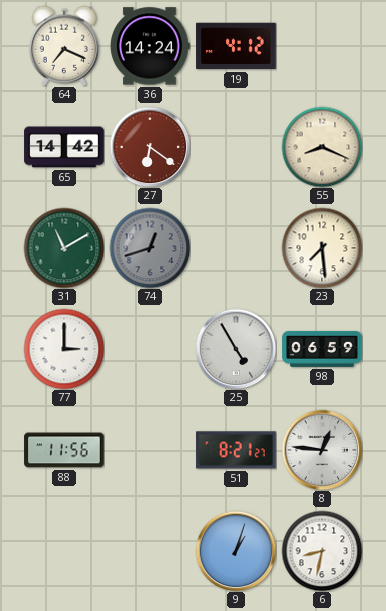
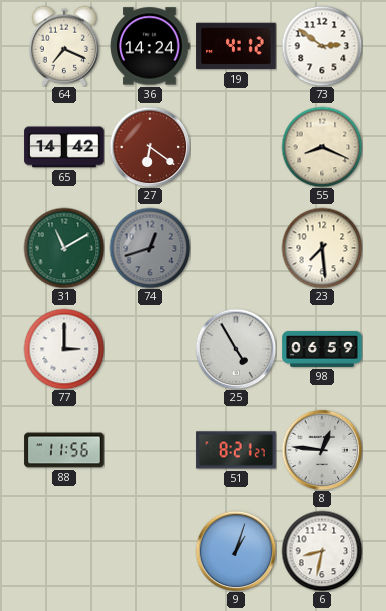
73: none -> 2:51
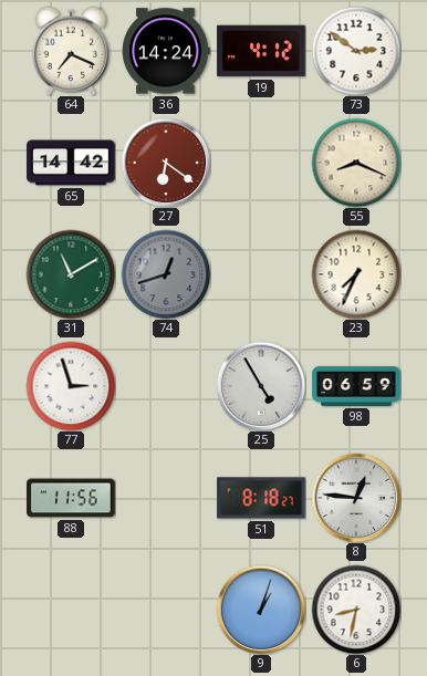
23: 7:29 -> 7:34
77: 3:00 -> 2:57
51: 8:21 -> 8:18
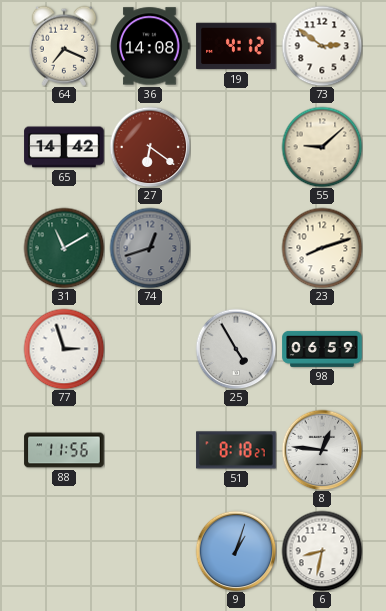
36: 14:24 -> 14:08
55: 8:19 -> 9:08
23: 7:34 -> 8:12
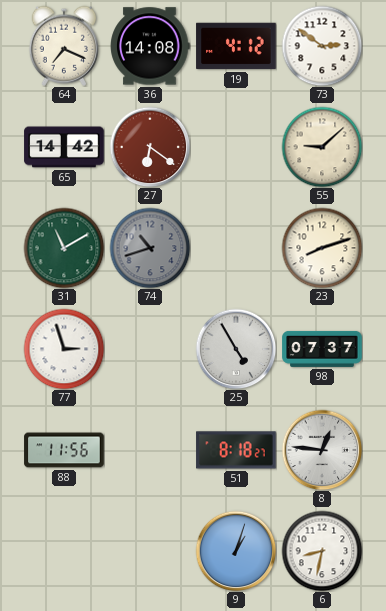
74: 12:42 -> 10:42
98: 06:59 -> 07:37
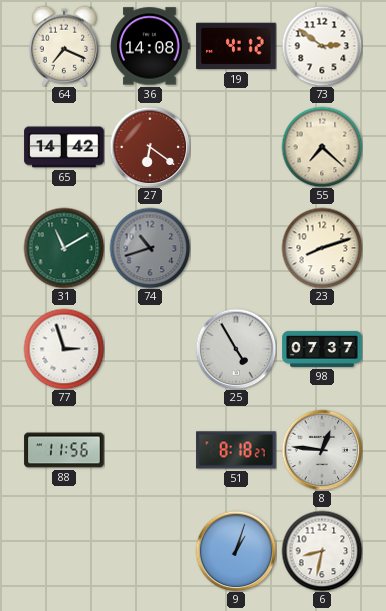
55: 9:08 -> 7:22
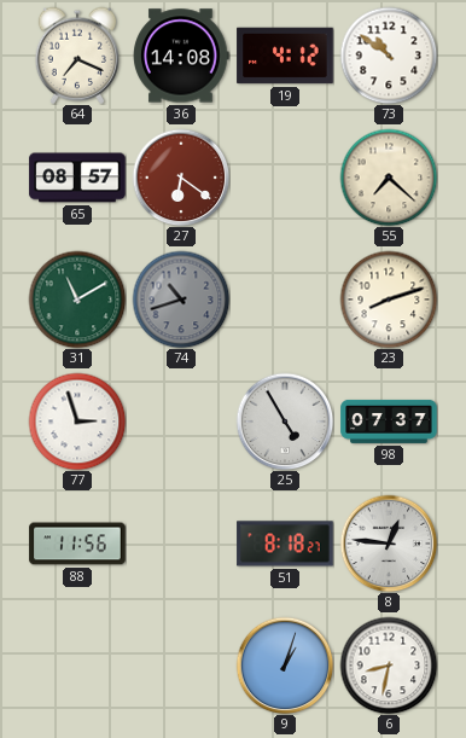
73: 2:51 -> 10:51
65: 14:42 -> 08:57
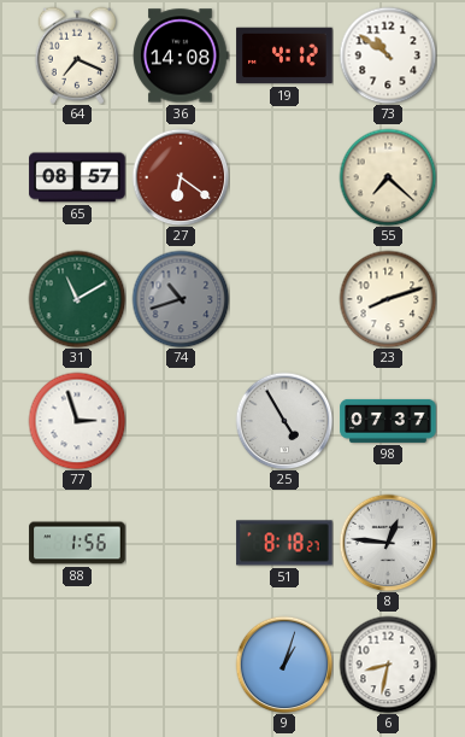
88: 11:56 -> 1:56
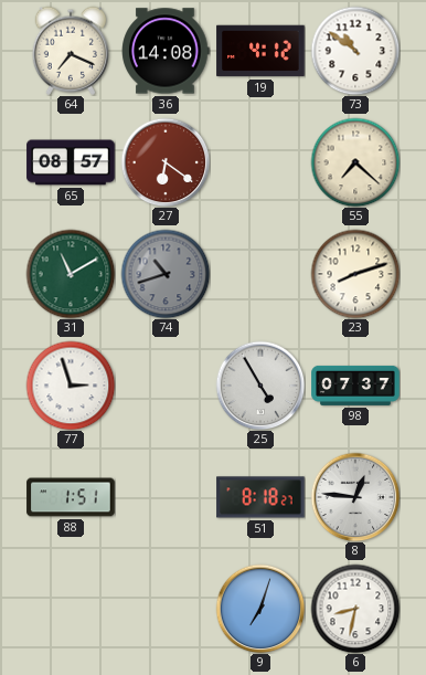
88: 1:56 -> 1:51
9: 1:03 -> 7:03
